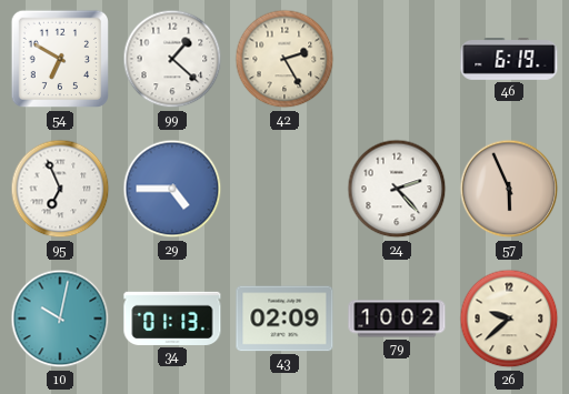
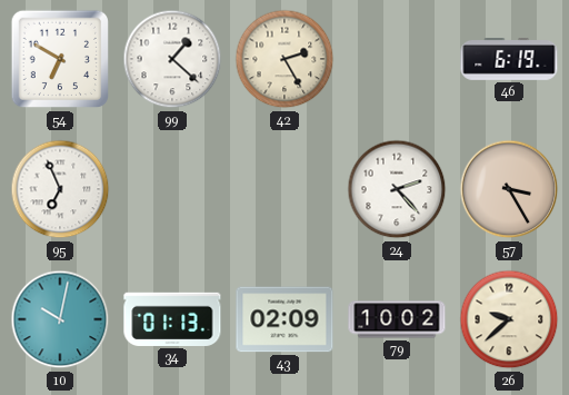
29: 4:45 -> none
57: 5:56 -> 3:25
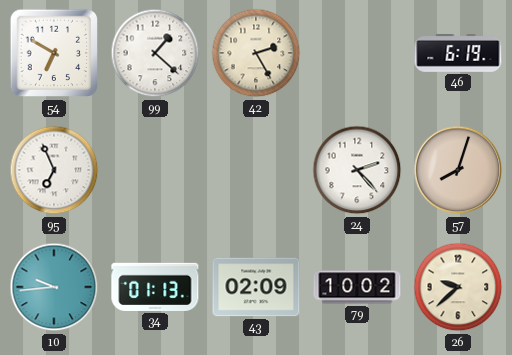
57: 3:25 -> 8:03
10: 10:02 -> 9:44
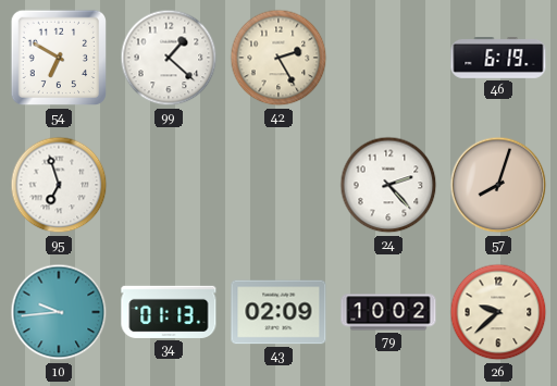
95: 6:56 -> 6:57
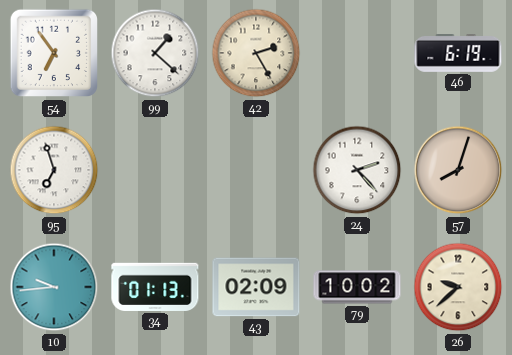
54: 6:50 -> 6:54
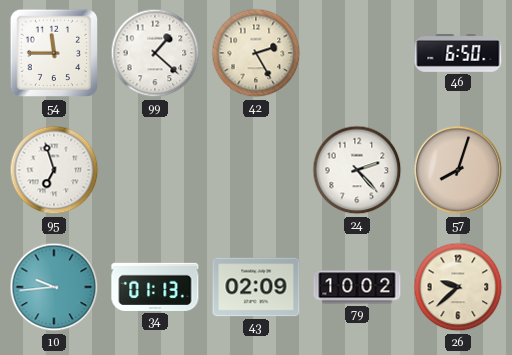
54: 6:54 -> 11:45
46: 6:19 -> 6:50
